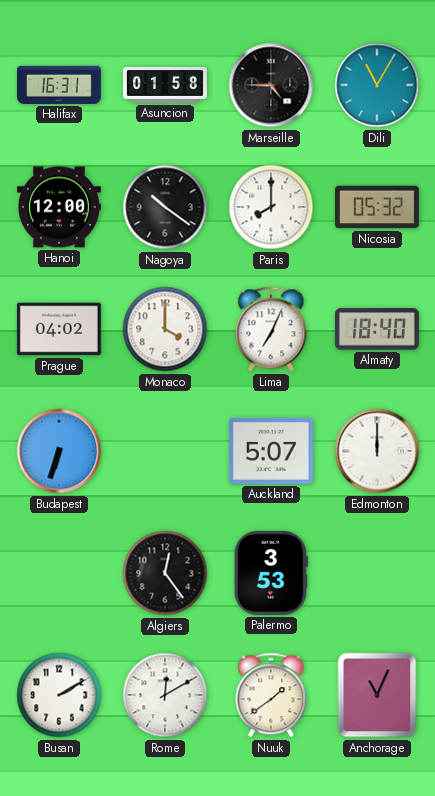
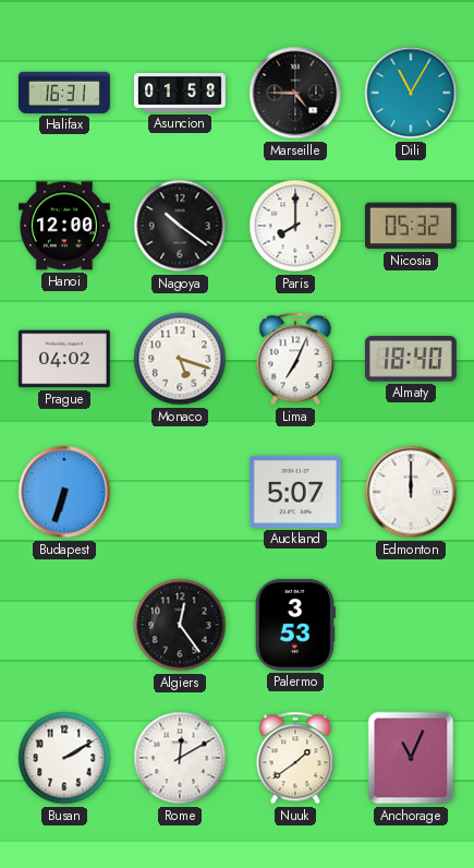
Monaco: 4:00 -> 5:18
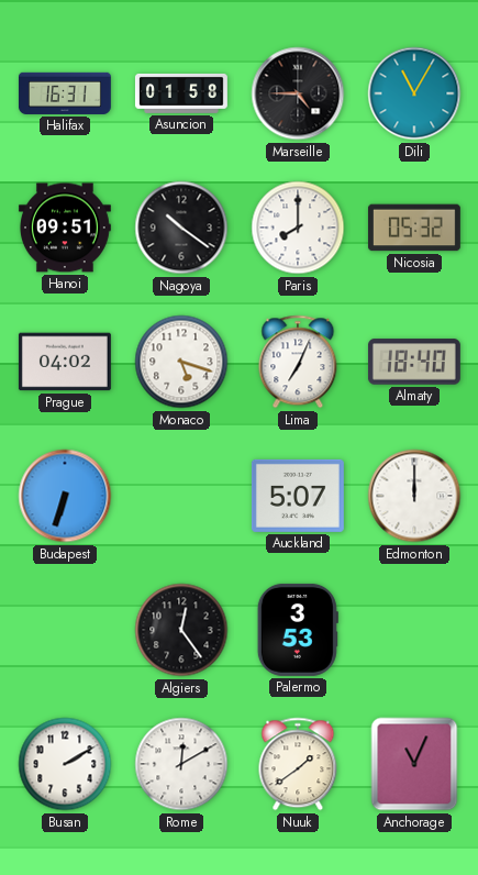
Hanoi: 12:00 -> 09:51
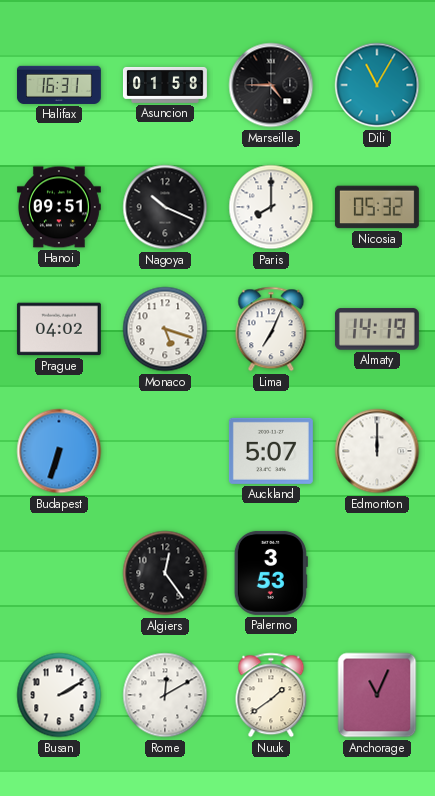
Nagoya: 10:21 -> 10:19
Almaty: 18:40 -> 14:19
